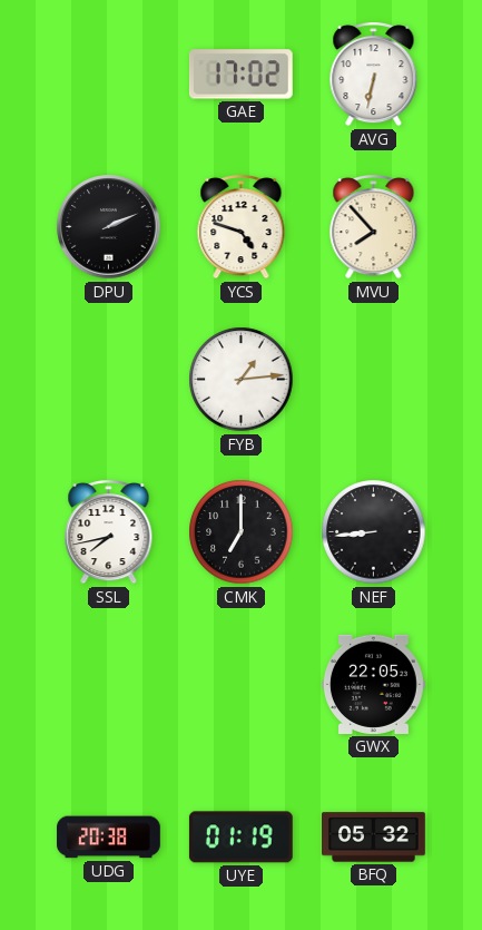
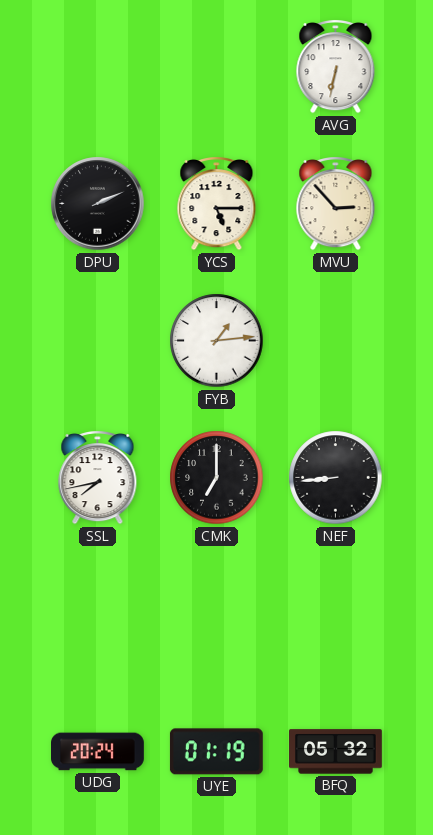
GAE: 17:02 -> none
YCS: 4:48 -> 5:15
MVU: 7:53 -> 2:53
GWX: 22:05 -> none
UDG: 20:38 -> 20:24
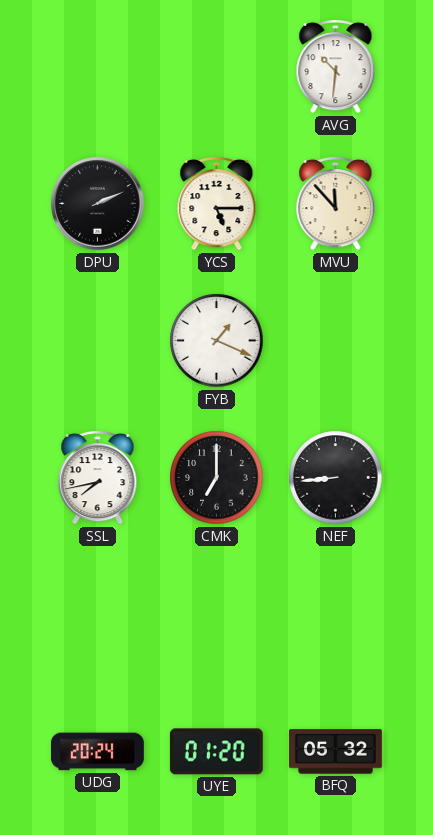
AVG: 6:32 -> 10:31
MVU: 2:53 -> 11:53
FYB: 1:14 -> 1:19
UYE: 01:19 -> 01:20
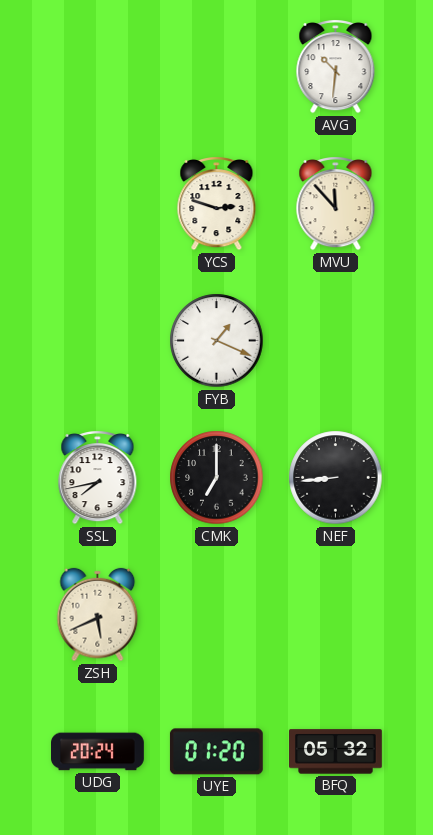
DPU: 2:11 -> none
YCS: 5:15 -> 2:48
ZSH: none -> 5:41
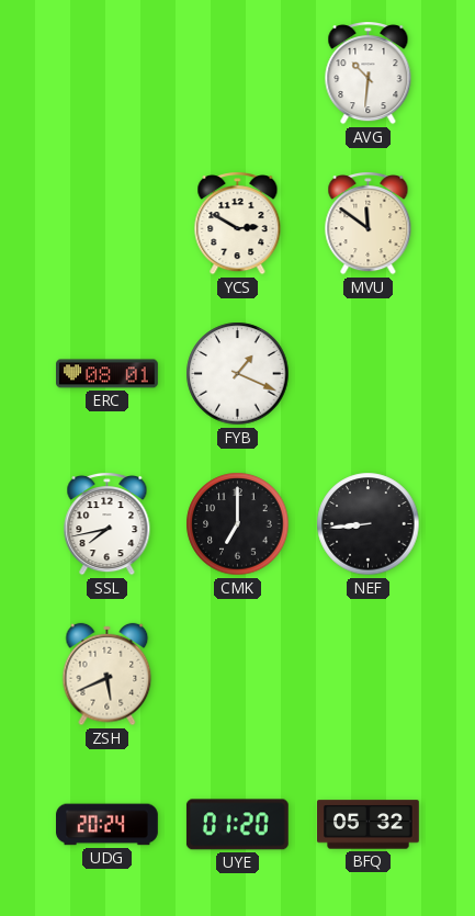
YCS: 2:48 -> 2:50
MVU: 11:53 -> 11:51
ERC: none -> 08:01
